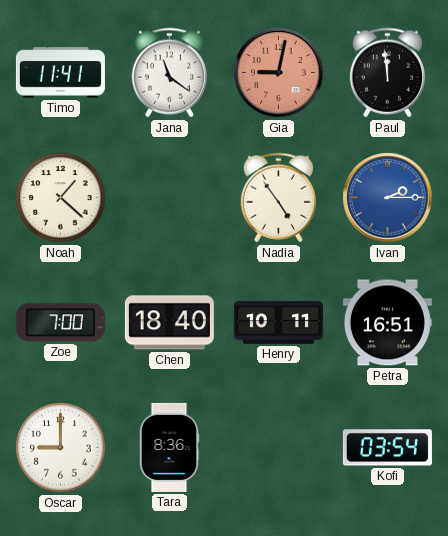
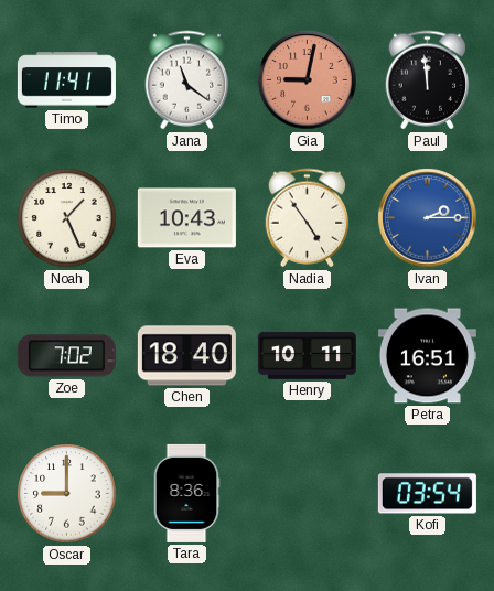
Noah: 1:22 -> 1:26
Eva: none -> 10:43
Zoe: 7:00 -> 7:02
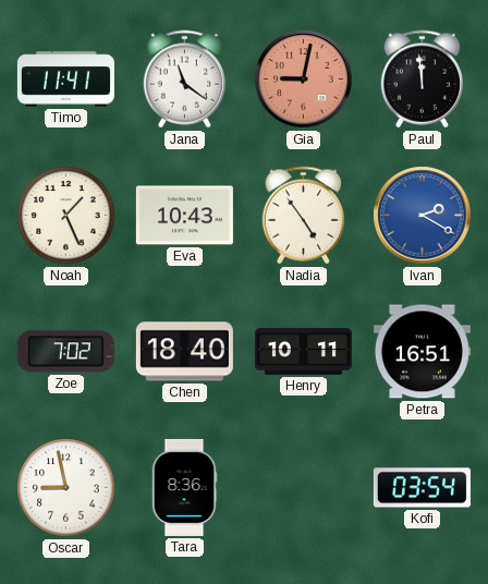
Ivan: 2:15 -> 2:20
Oscar: 9:00 -> 8:58
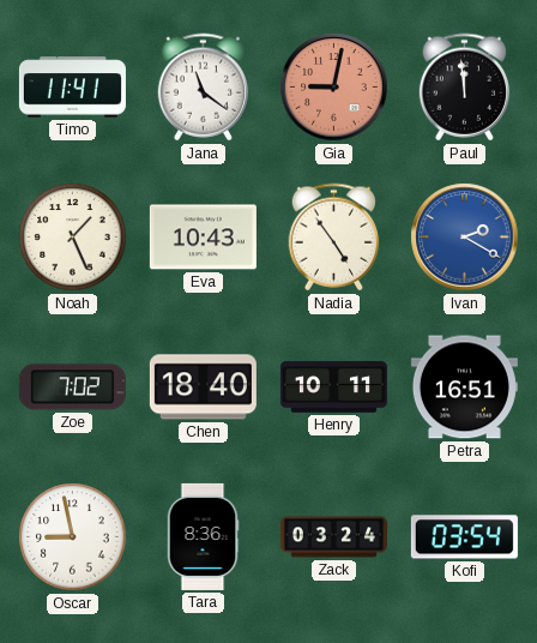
Zack: none -> 03:24
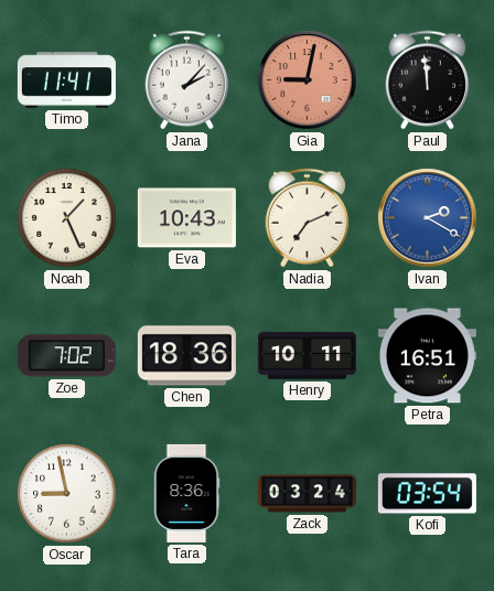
Jana: 11:21 -> 2:07
Nadia: 4:54 -> 7:11
Chen: 18:40 -> 18:36
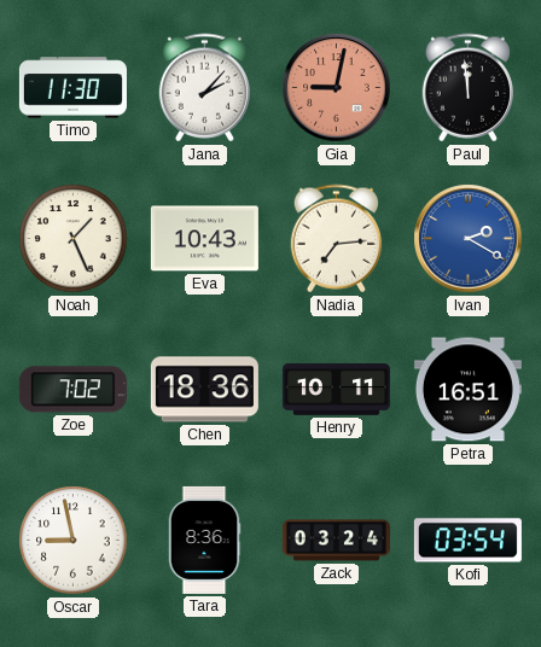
Timo: 11:41 -> 11:30
Nadia: 7:11 -> 7:14
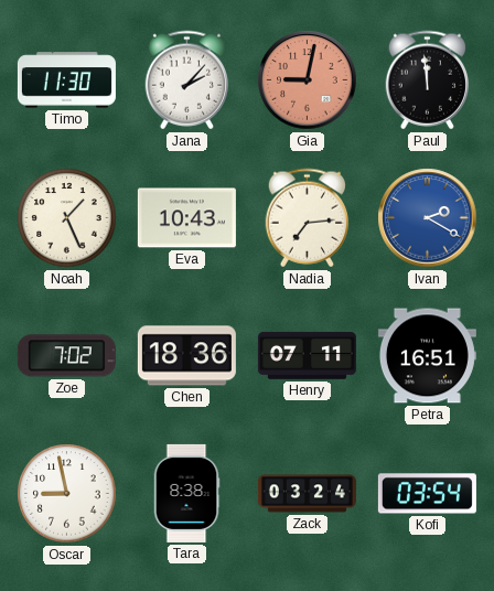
Henry: 10:11 -> 07:11
Tara: 8:36 -> 8:38
